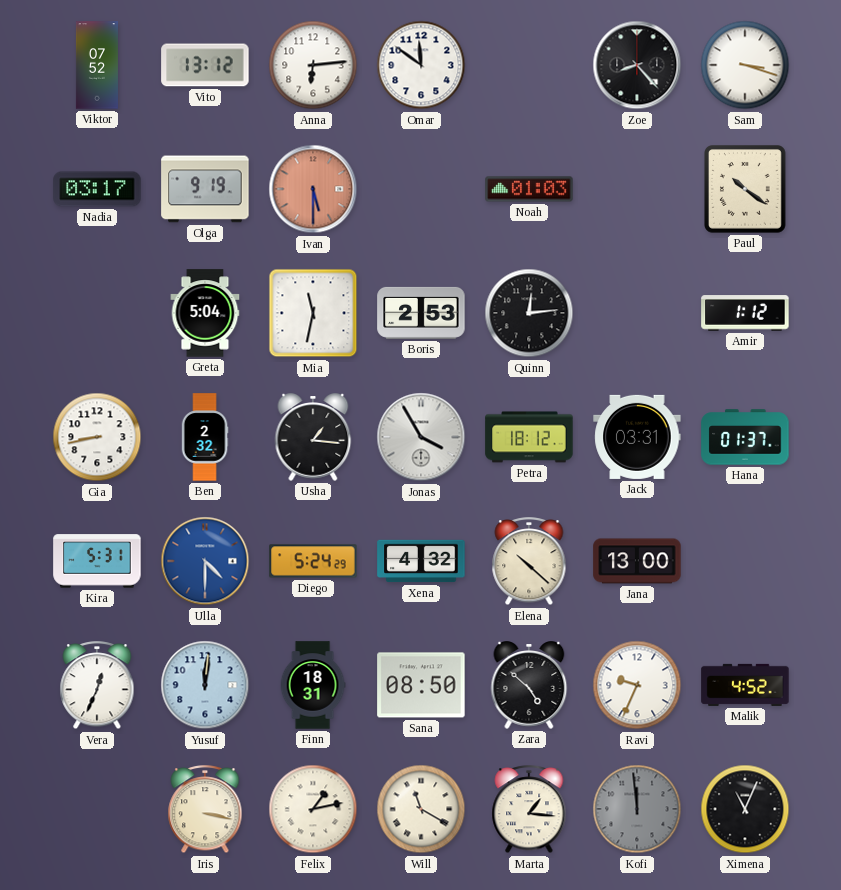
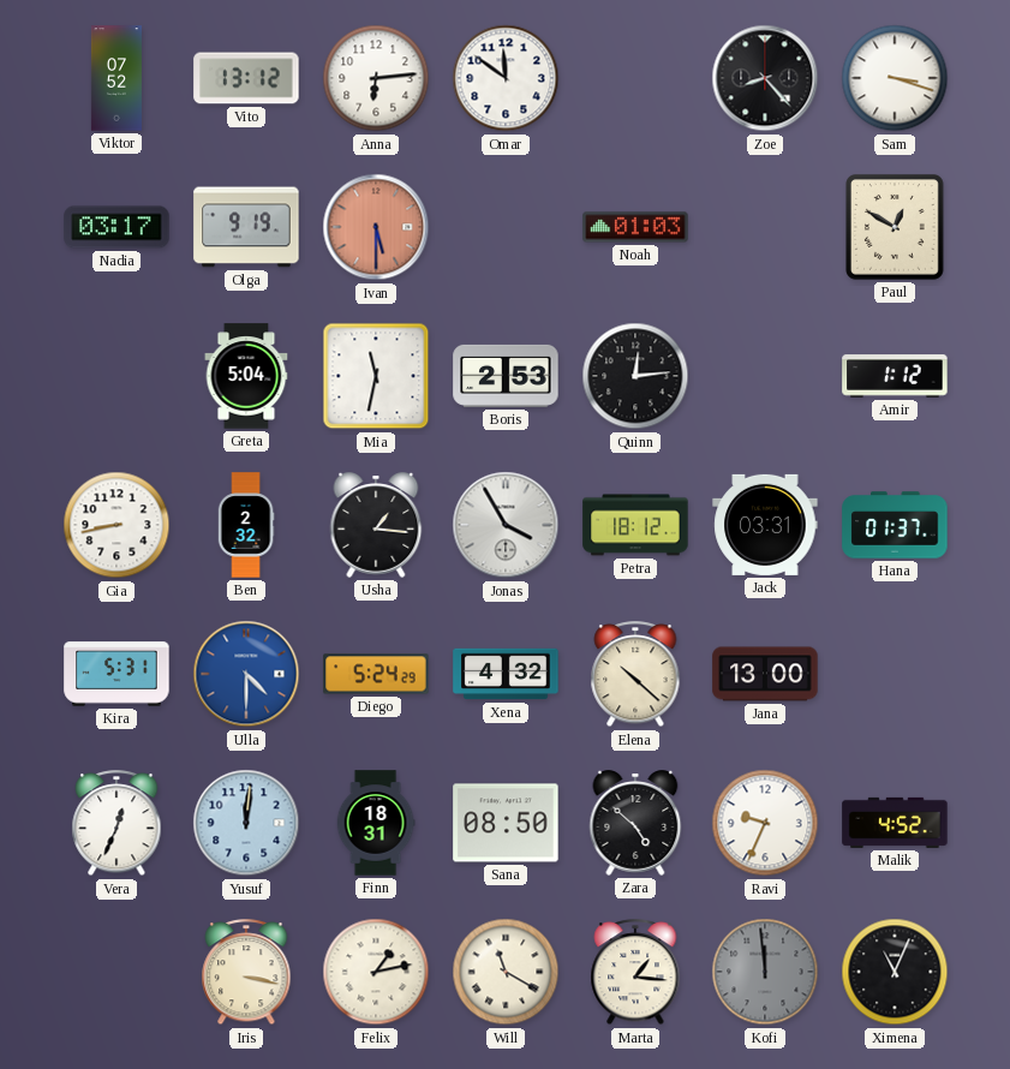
Paul: 10:21 -> 12:50
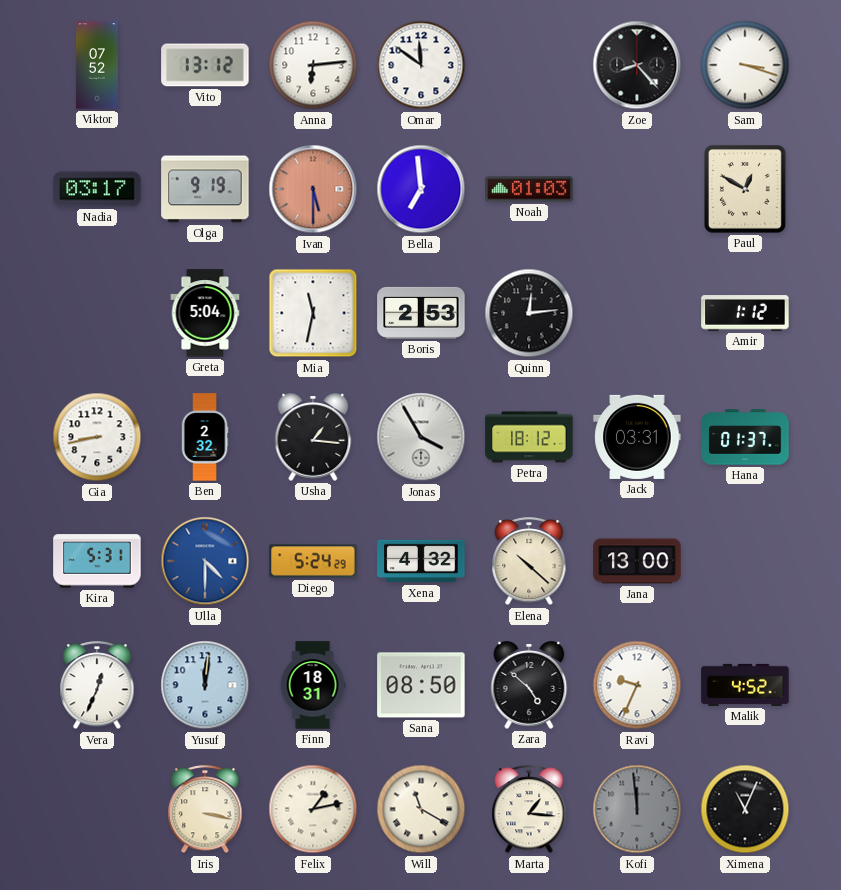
Bella: none -> 6:59
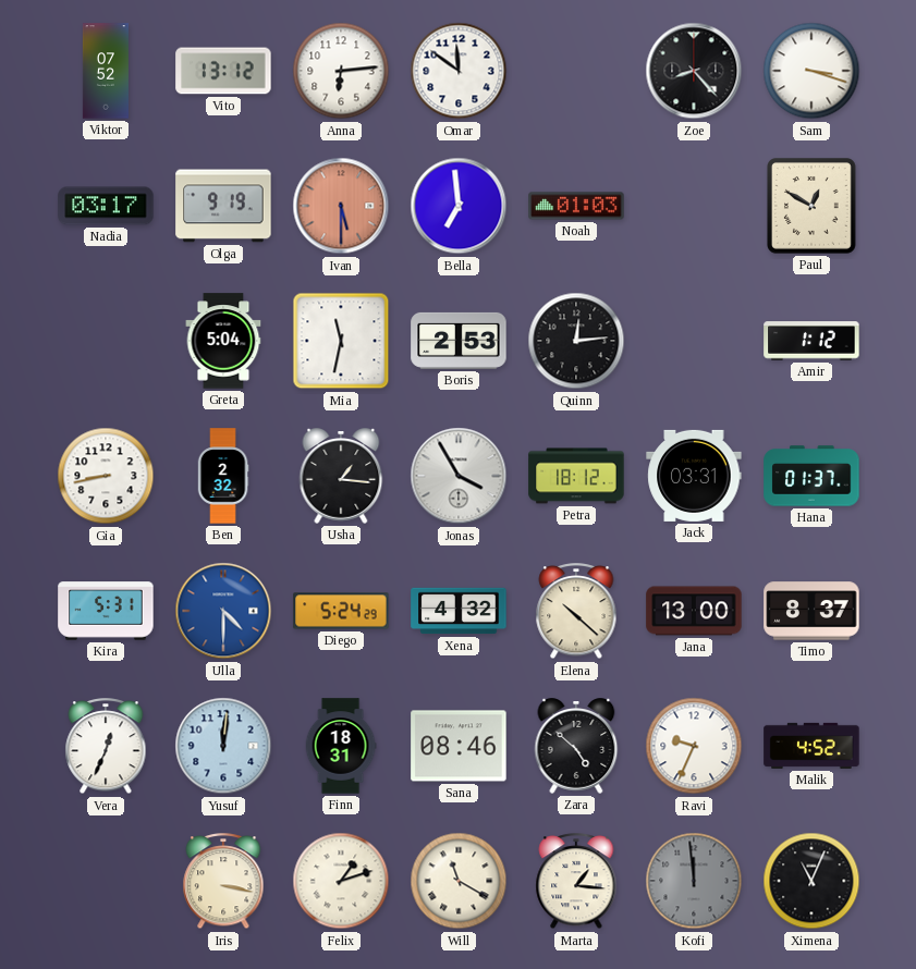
Timo: none -> 8:37
Sana: 08:50 -> 08:46
Felix: 1:13 -> 1:12
